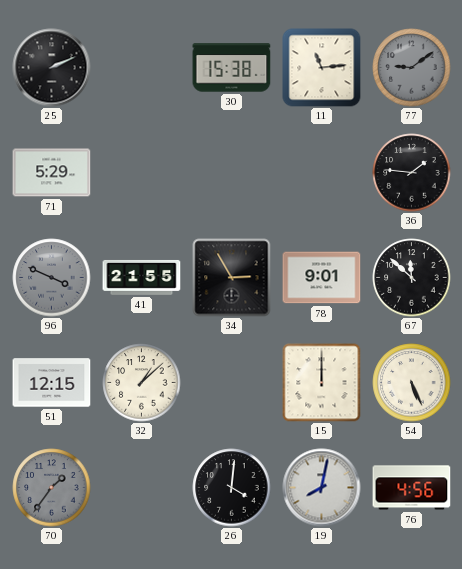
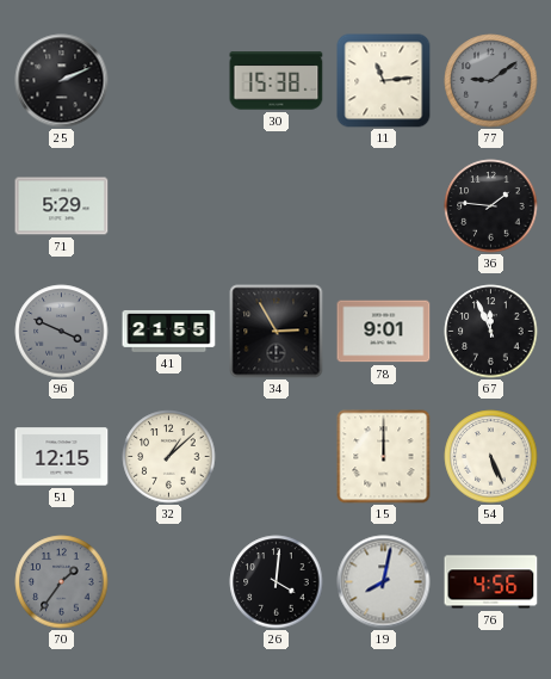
67: 11:52 -> 11:56
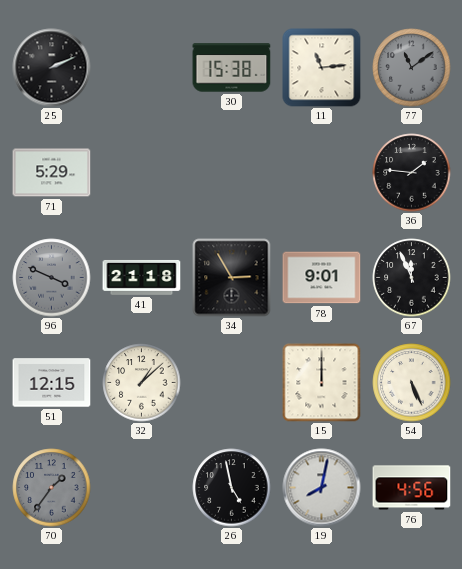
77: 9:09 -> 11:09
41: 21:55 -> 21:18
26: 4:01 -> 4:58
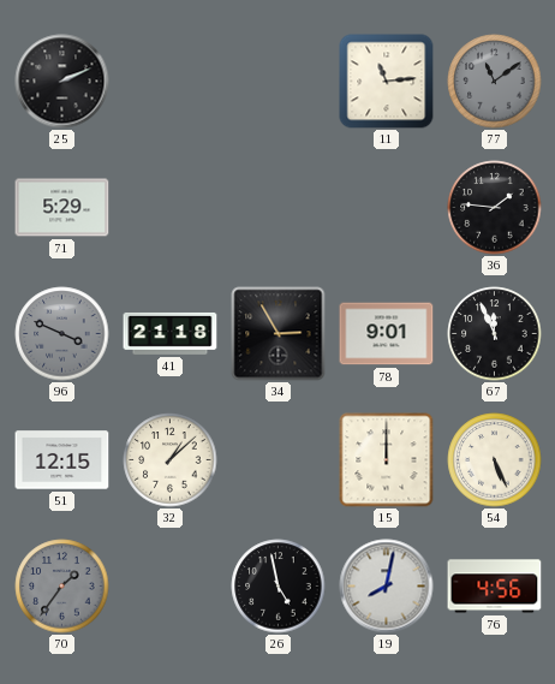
30: 15:38 -> none
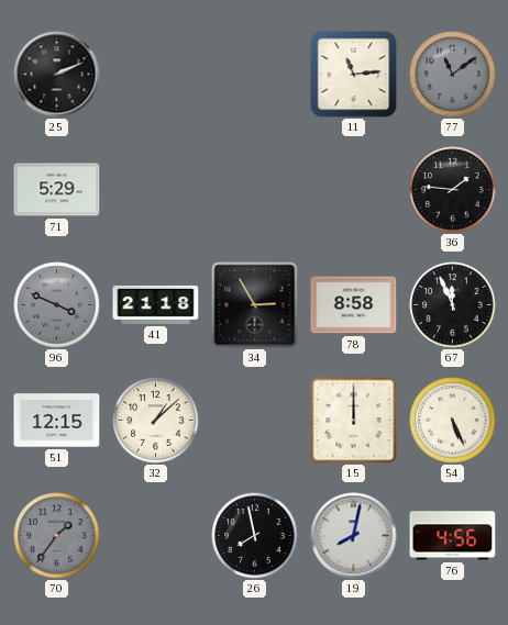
78: 9:01 -> 8:58
26: 4:58 -> 7:58
